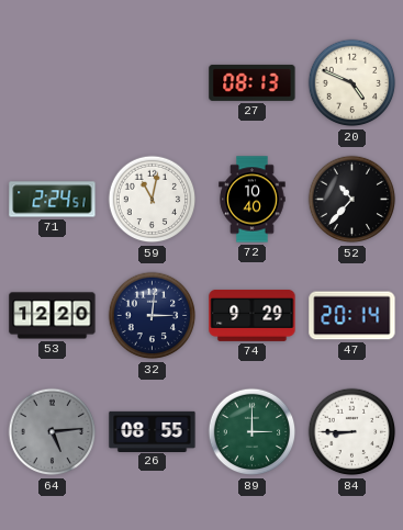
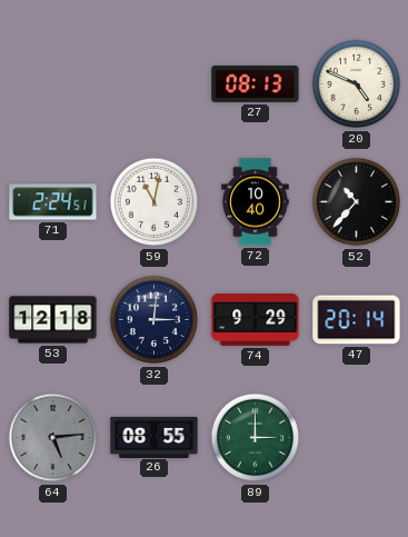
53: 12:20 -> 12:18
84: 8:45 -> none
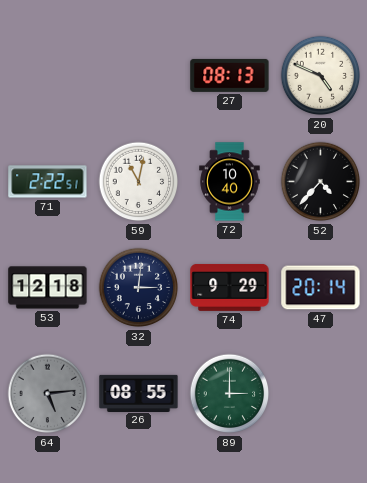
71: 2:24 -> 2:22
52: 10:37 -> 4:37
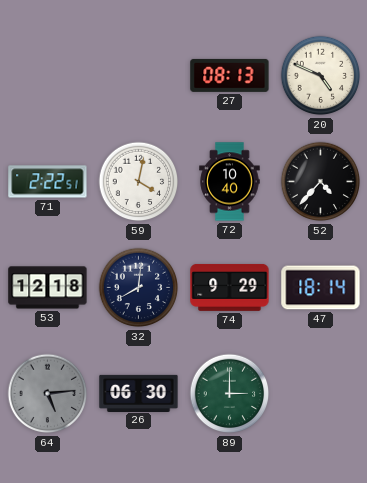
59: 11:02 -> 4:02
32: 3:01 -> 8:01
47: 20:14 -> 18:14
26: 08:55 -> 06:30
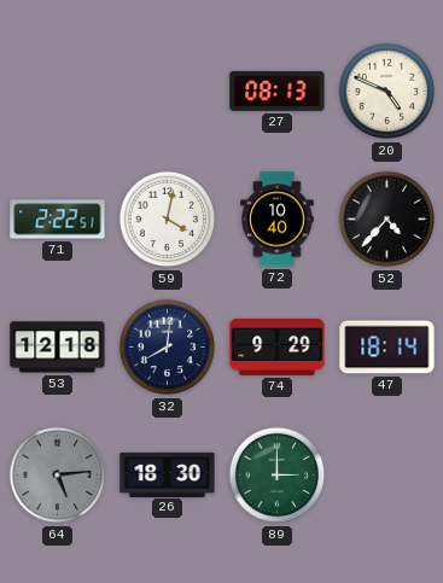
26: 06:30 -> 18:30
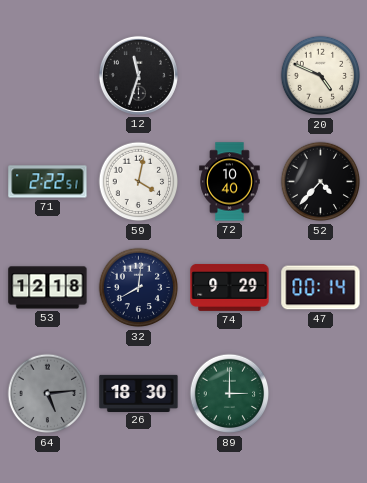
12: none -> 11:33
27: 08:13 -> none
47: 18:14 -> 00:14
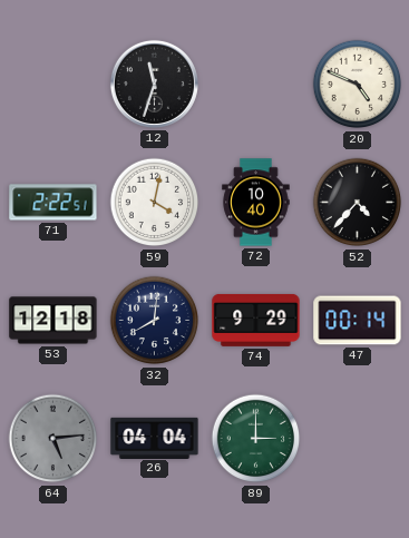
26: 18:30 -> 04:04
